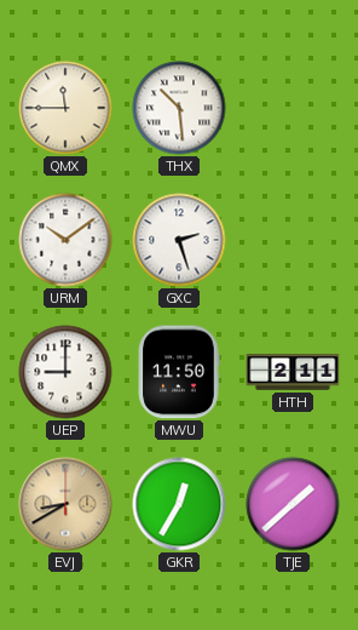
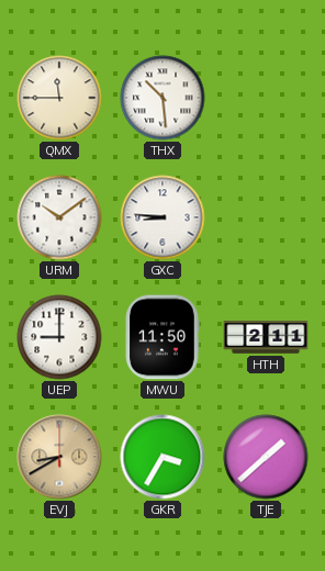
GXC: 2:27 -> 8:46
GKR: 12:35 -> 3:35
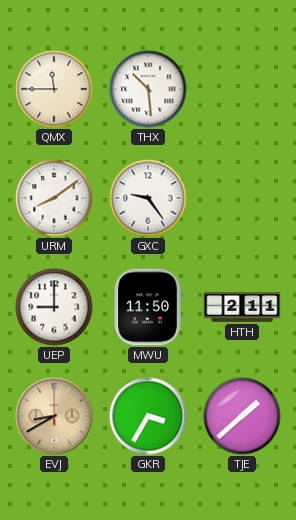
URM: 10:09 -> 8:09
GXC: 8:46 -> 9:24
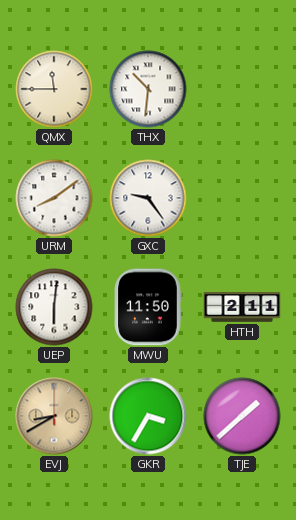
THX: 10:29 -> 10:31
UEP: 9:00 -> 6:01
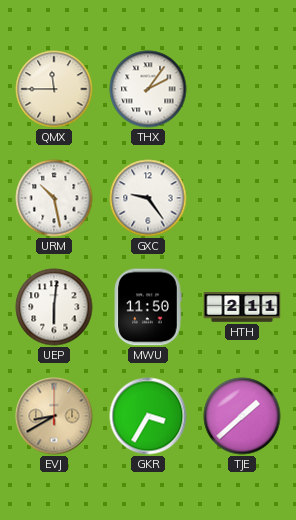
THX: 10:31 -> 2:06
URM: 8:09 -> 10:28
